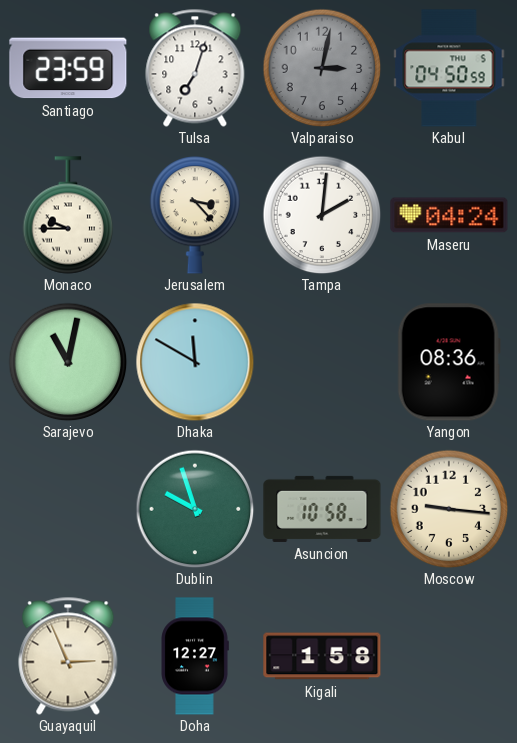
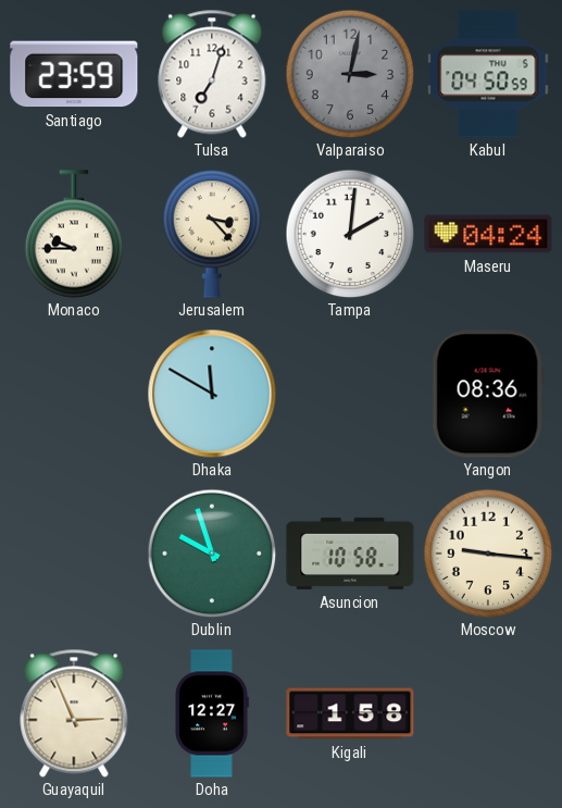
Sarajevo: 11:02 -> none
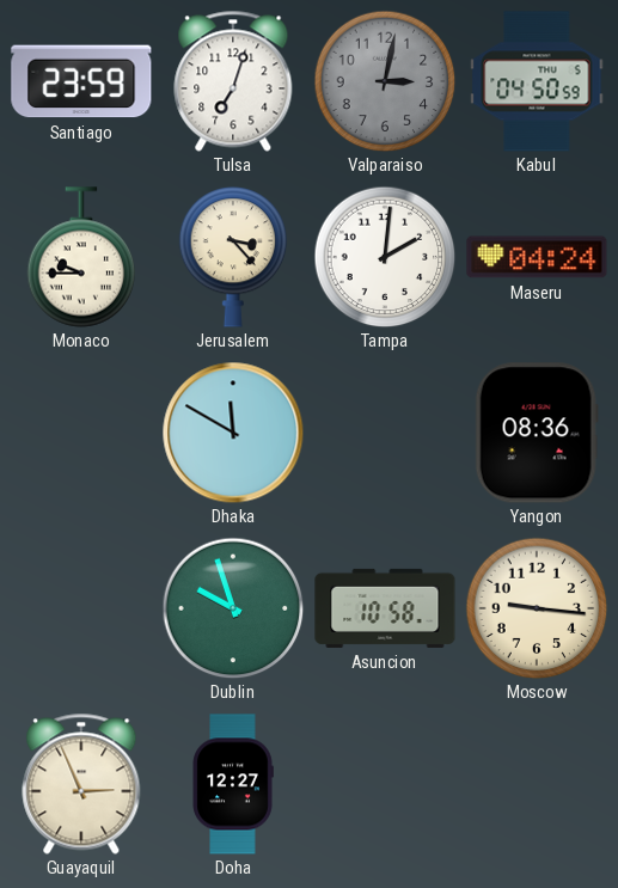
Kigali: 1:58 -> none
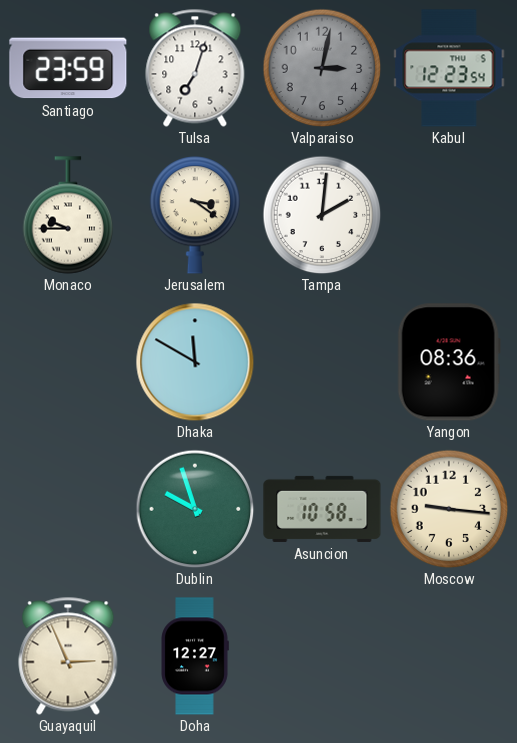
Kabul: 04:50 -> 12:23
Jerusalem: 3:23 -> 3:21
Maseru: 04:24 -> none
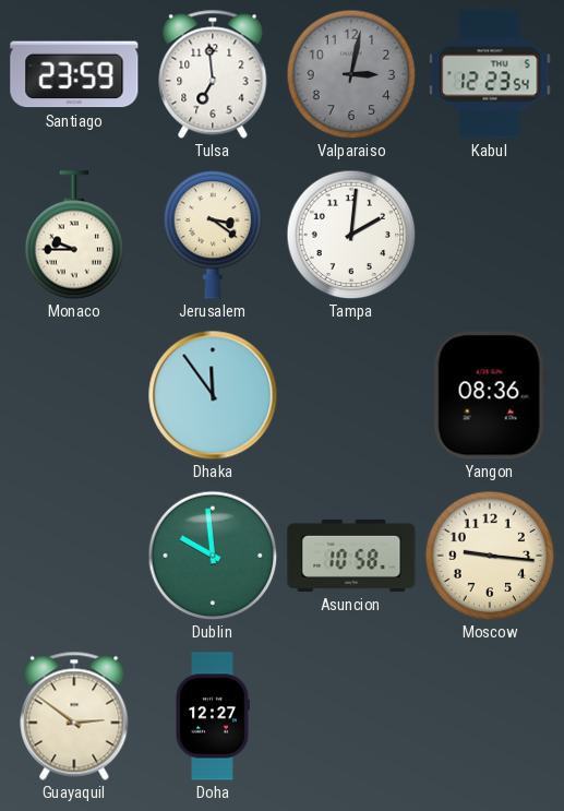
Tulsa: 7:03 -> 6:59
Dhaka: 11:50 -> 11:54
Dublin: 9:57 -> 9:59
Guayaquil: 2:56 -> 2:51
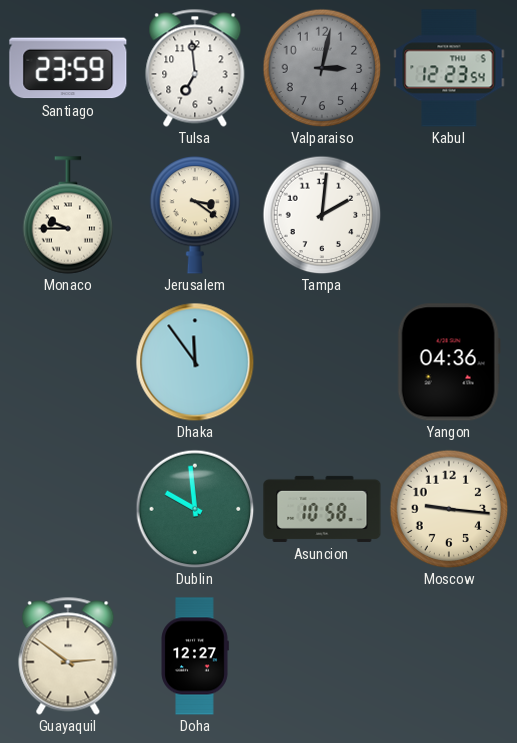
Yangon: 08:36 -> 04:36
